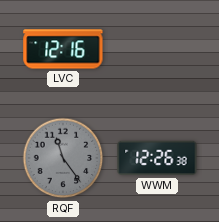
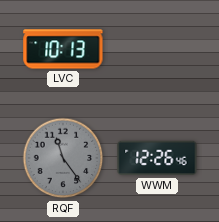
LVC: 12:16 -> 10:13
WWM: 12:26:38 -> 12:26:46
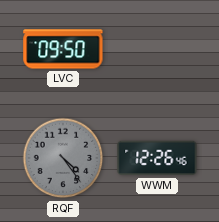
LVC: 10:13 -> 09:50
RQF: 11:24 -> 4:24
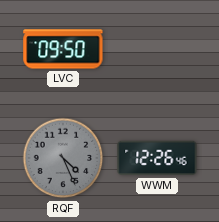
RQF: 4:24 -> 4:26
